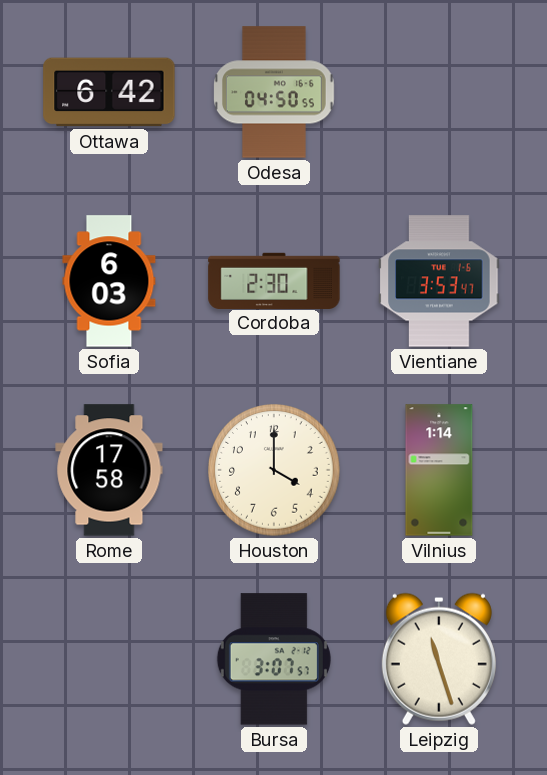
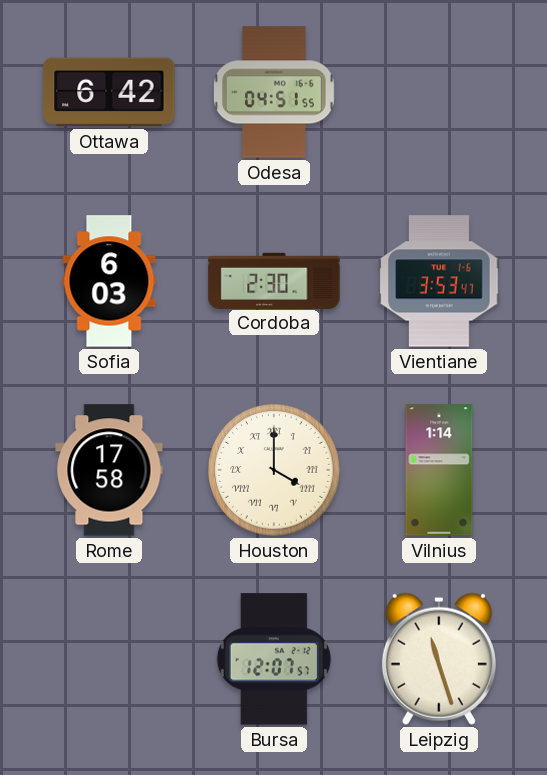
Odesa: 04:50 -> 04:51
Houston numerals: Arabic -> Roman
Bursa: 3:07 -> 12:07
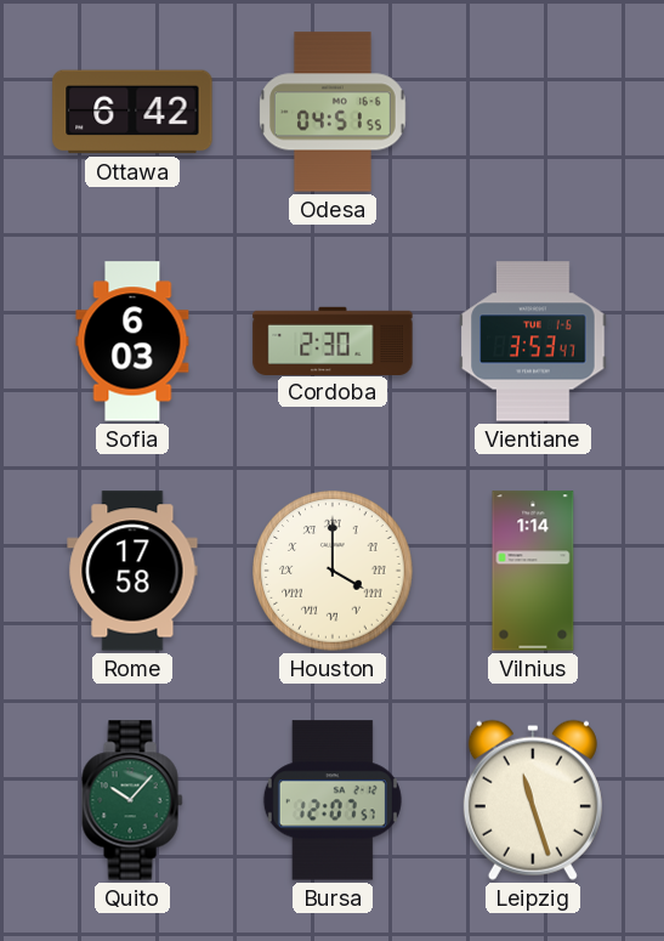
Quito: none -> 10:07
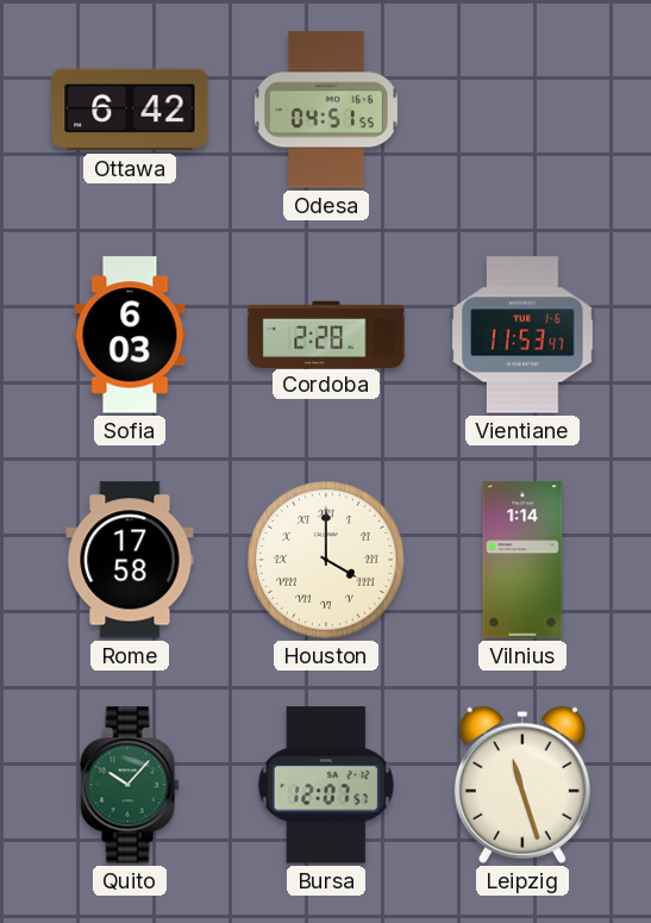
Cordoba: 2:30 -> 2:28
Vientiane: 3:53 -> 11:53
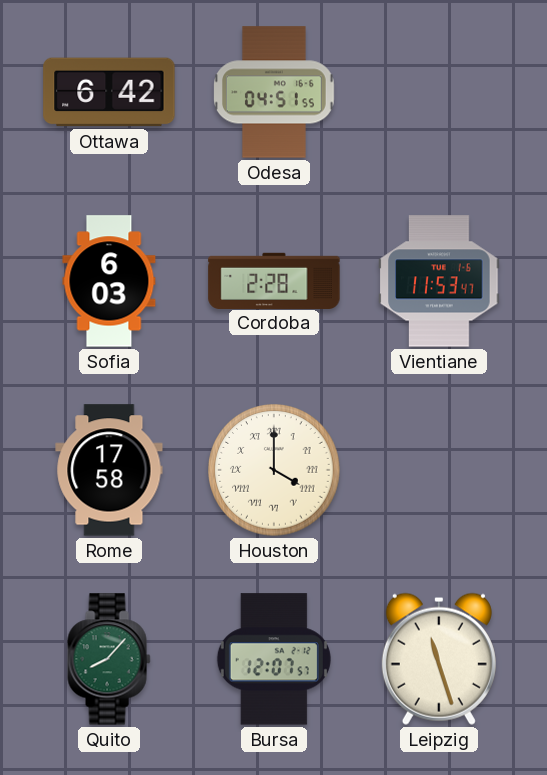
Vilnius: 1:14 -> none
Quito: 10:07 -> 8:07
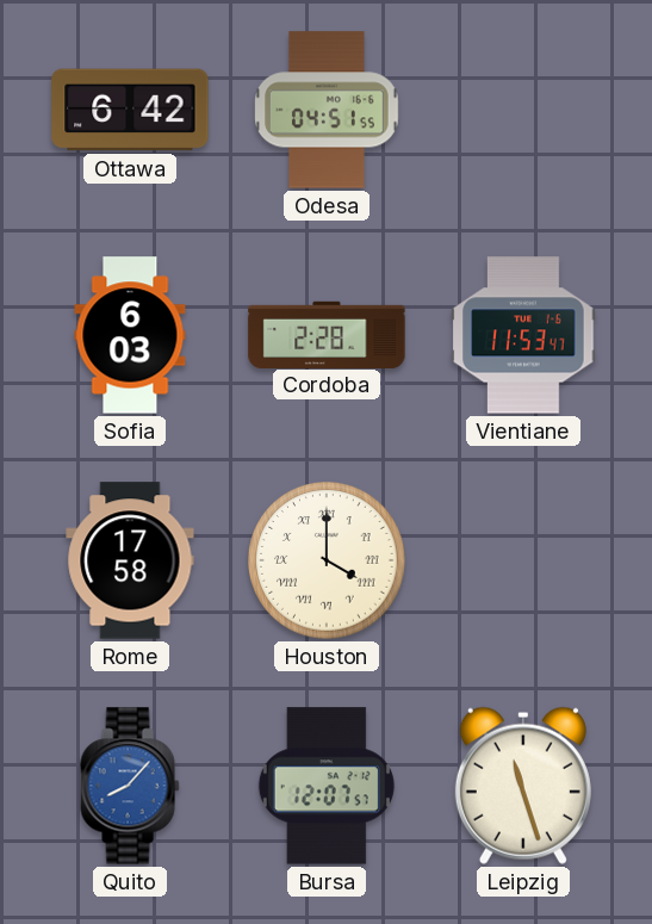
Quito dial: green -> blue
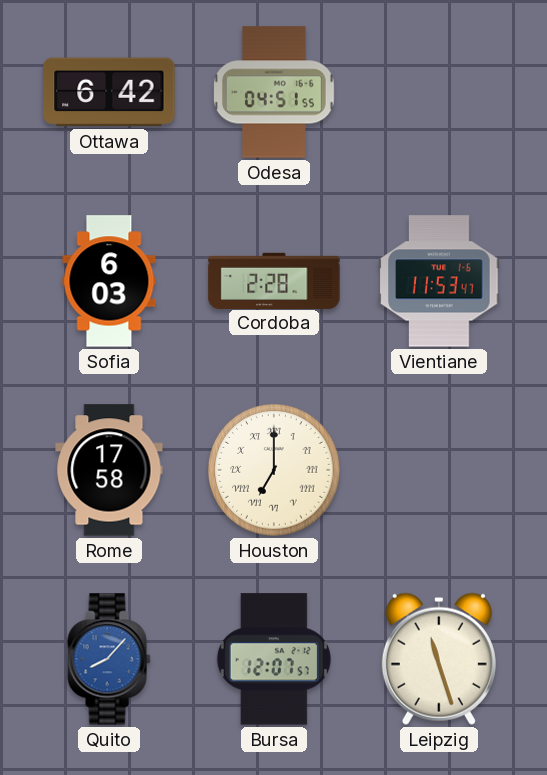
Houston: 4:00 -> 7:00
